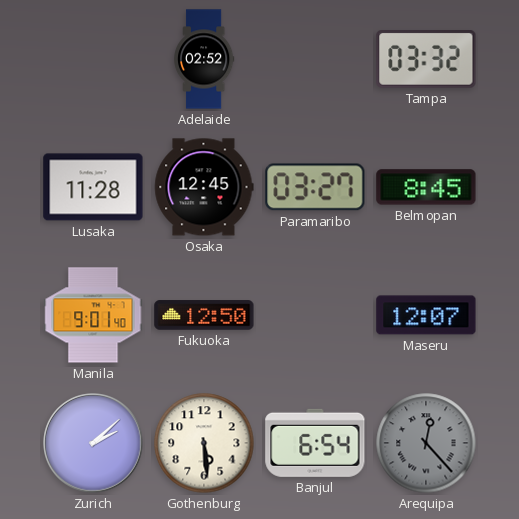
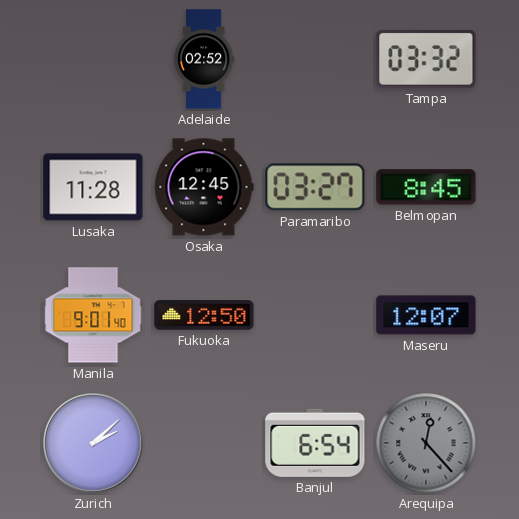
Gothenburg: 5:29 -> none
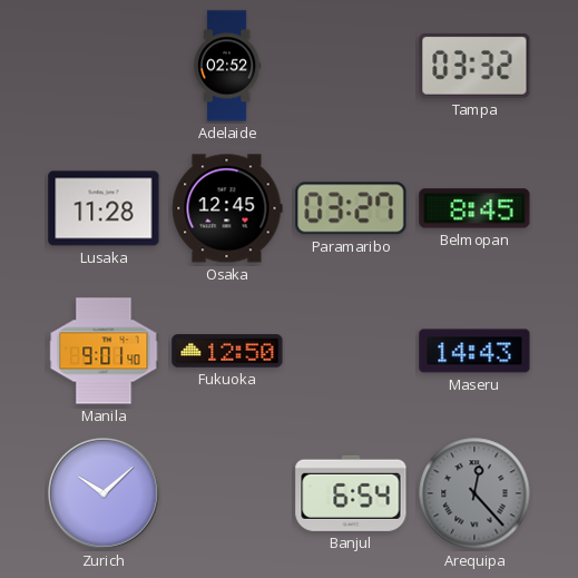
Maseru: 12:07 -> 14:43
Zurich: 2:08 -> 10:08
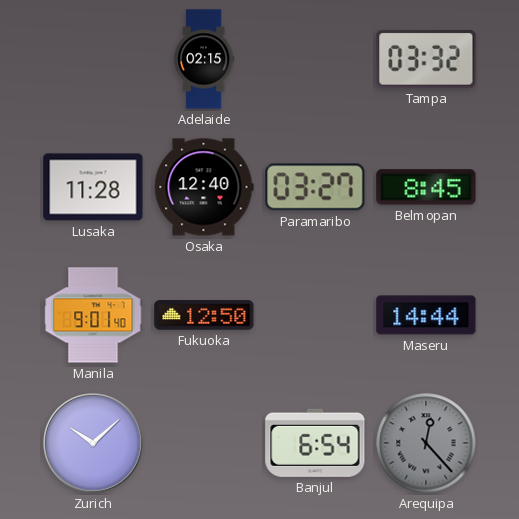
Adelaide: 02:52 -> 02:15
Osaka: 12:45 -> 12:40
Maseru: 14:43 -> 14:44
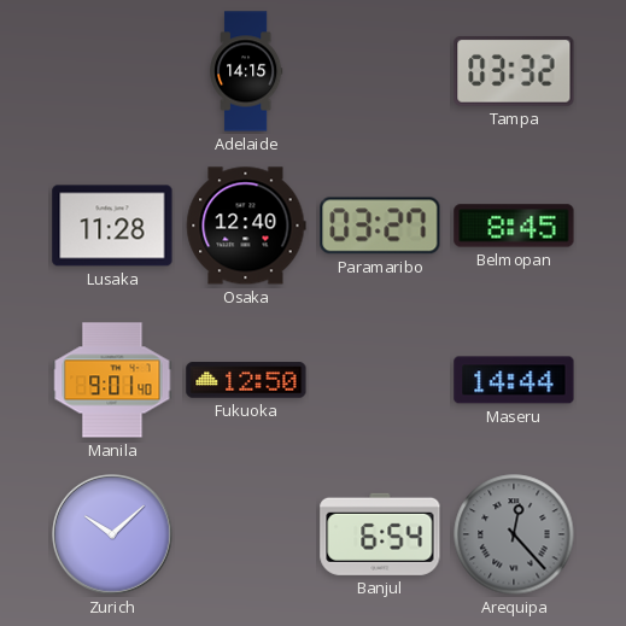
Adelaide: 02:15 -> 14:15
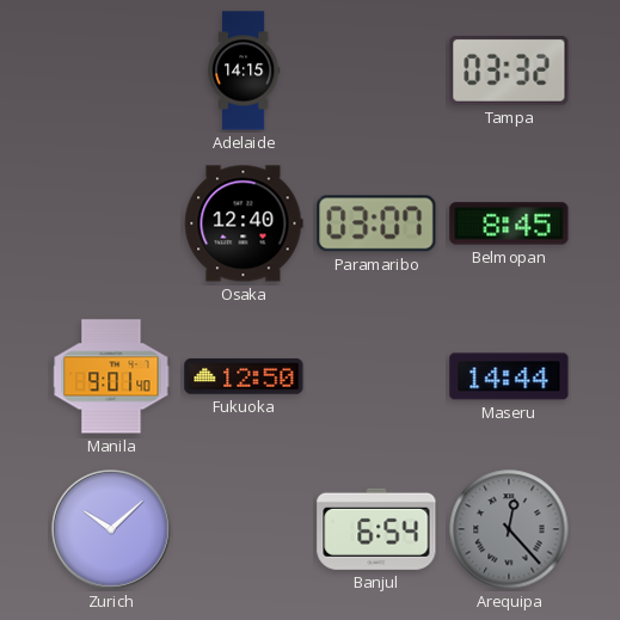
Lusaka: 11:28 -> none
Paramaribo: 03:27 -> 03:07
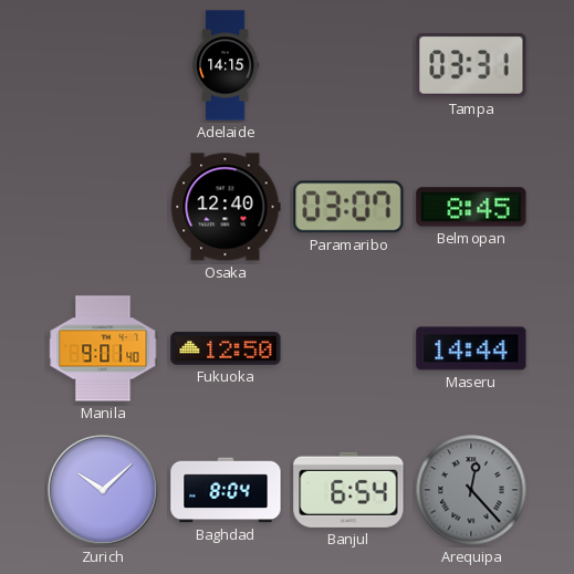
Tampa: 03:32 -> 03:31
Baghdad: none -> 8:04
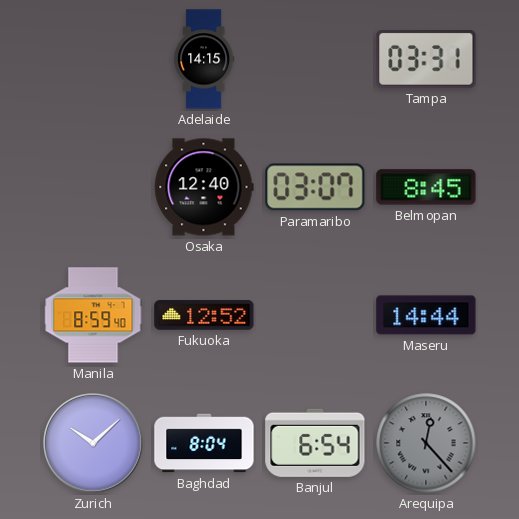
Manila: 9:01 -> 8:59
Fukuoka: 12:50 -> 12:52
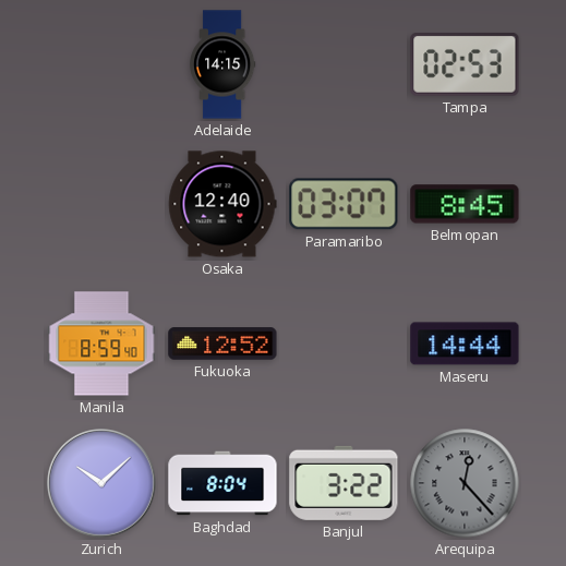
Tampa: 03:31 -> 02:53
Banjul: 6:54 -> 3:22
